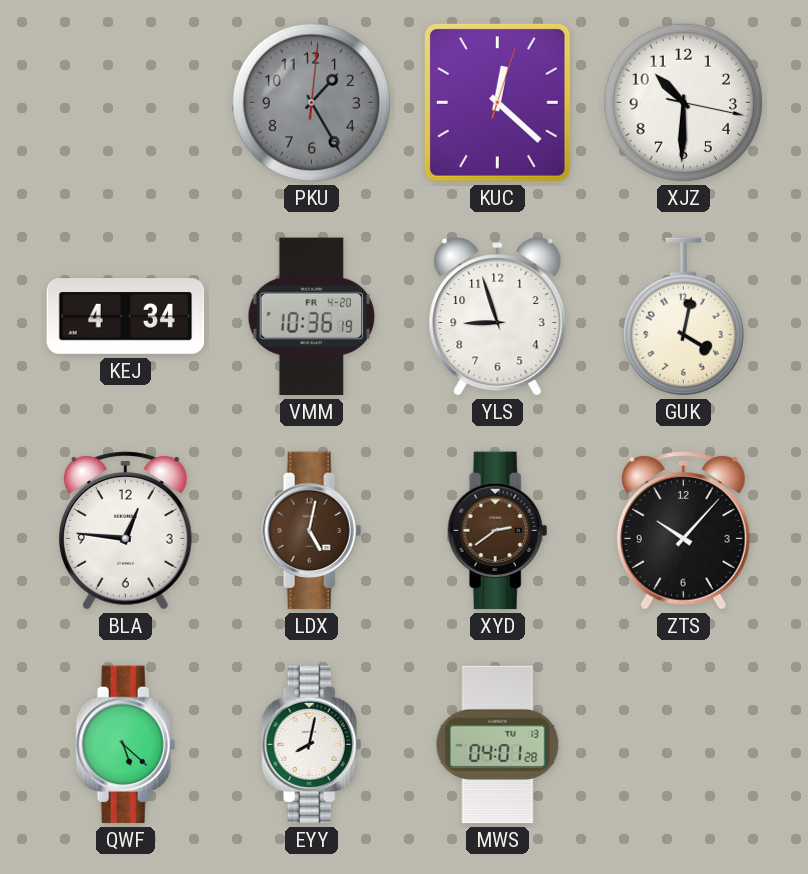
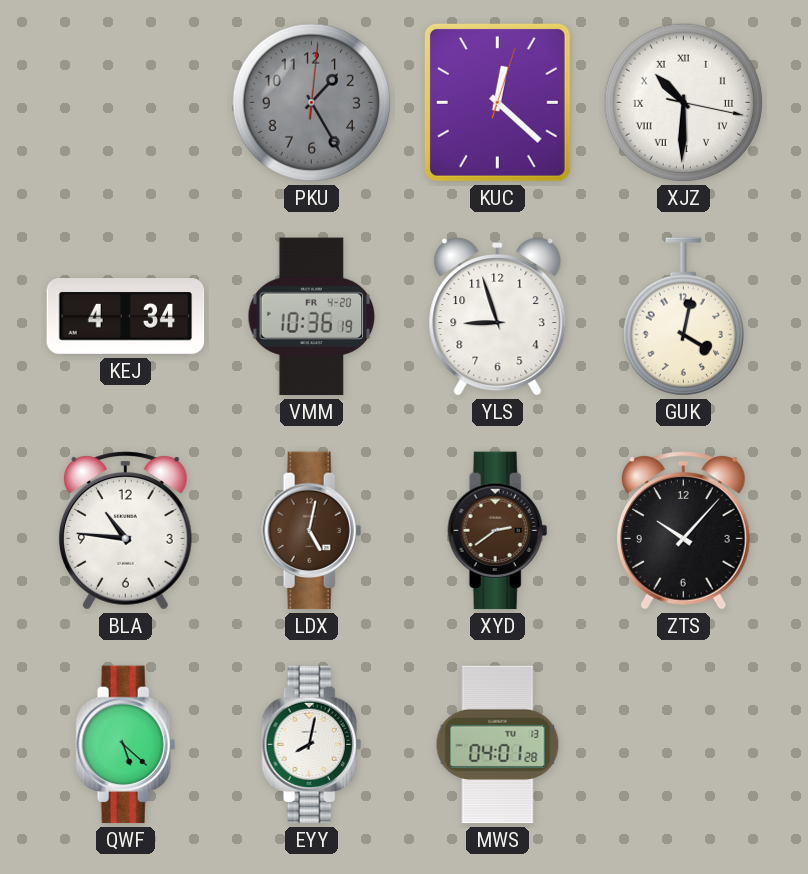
XJZ numerals: Arabic -> Roman
BLA: 12:46 -> 10:46
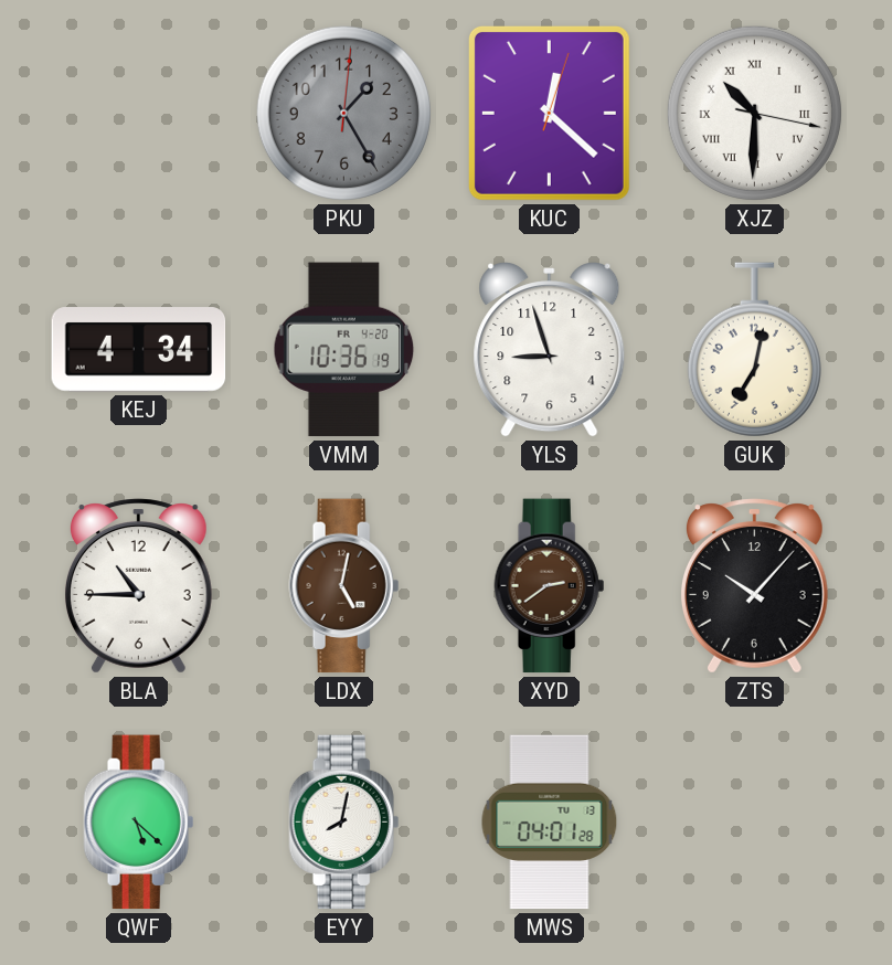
GUK: 4:02 -> 7:02
BLA: 10:46 -> 10:45
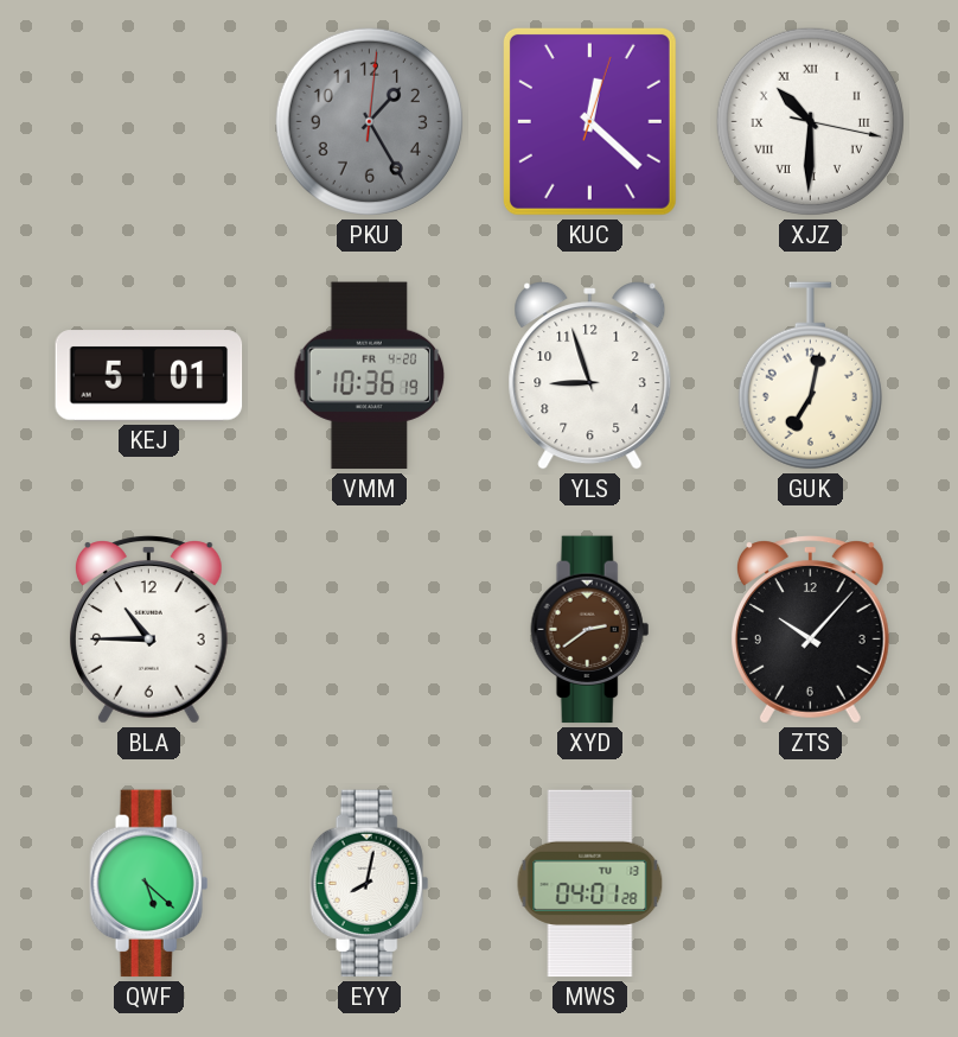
KEJ: 4:34 -> 5:01
LDX: 5:02 -> none
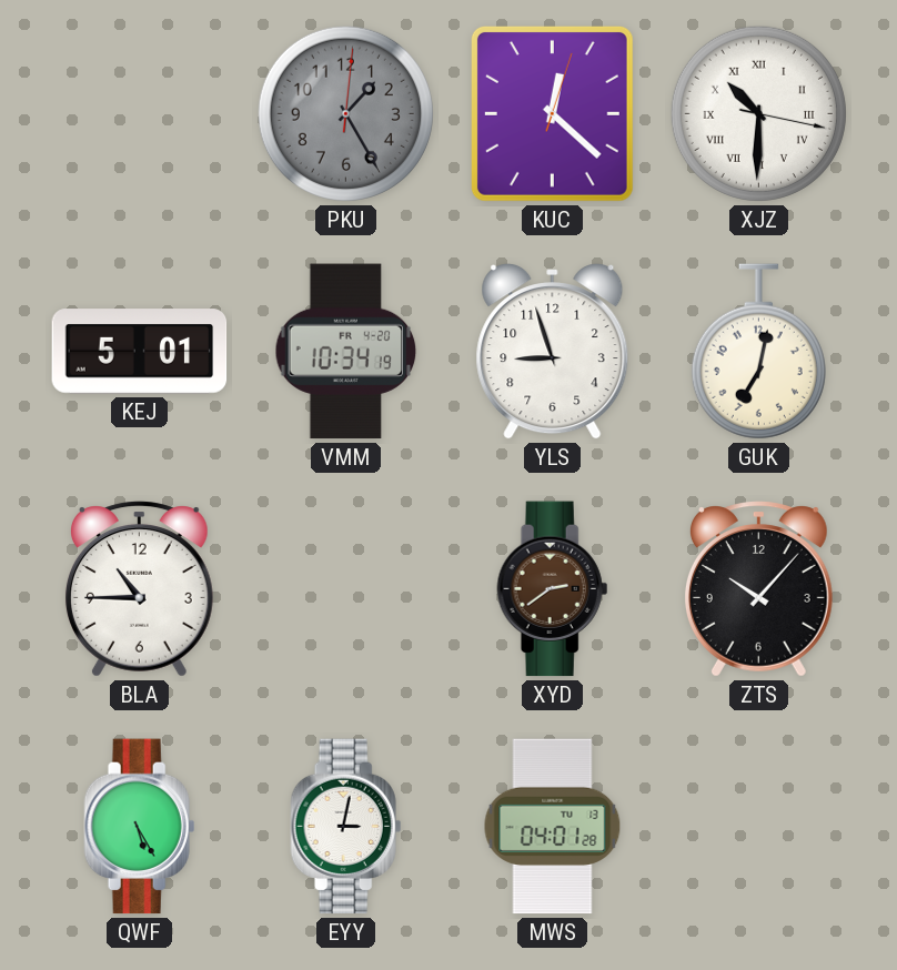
VMM: 10:36 -> 10:34
QWF: 5:22 -> 5:25
EYY: 8:02 -> 3:02
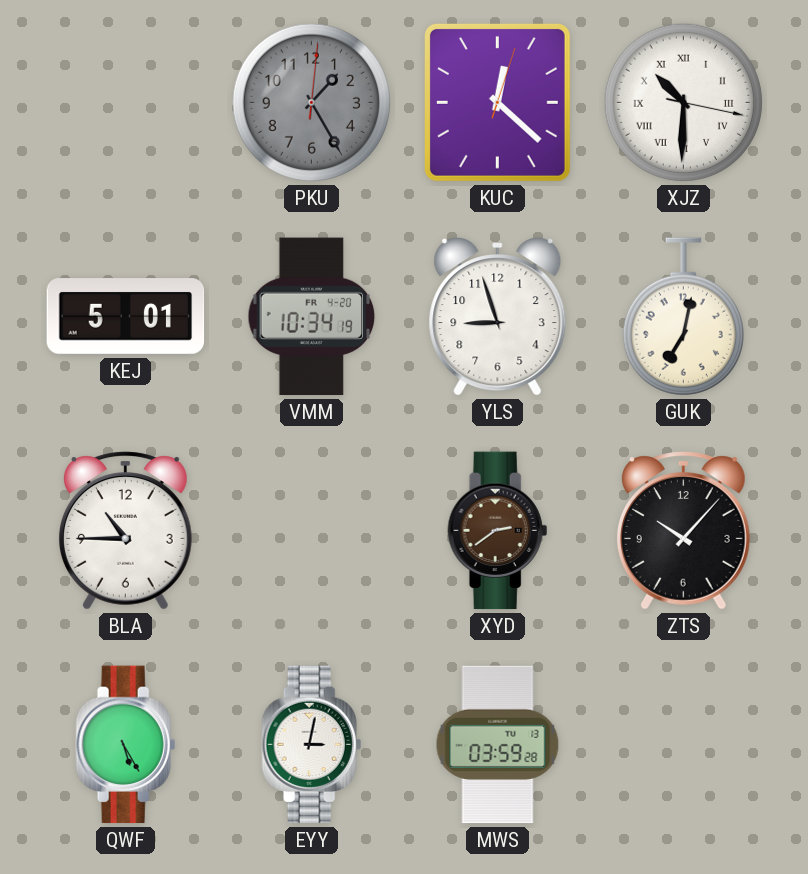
MWS: 04:01 -> 03:59
